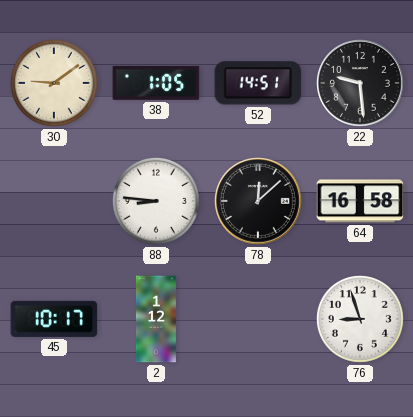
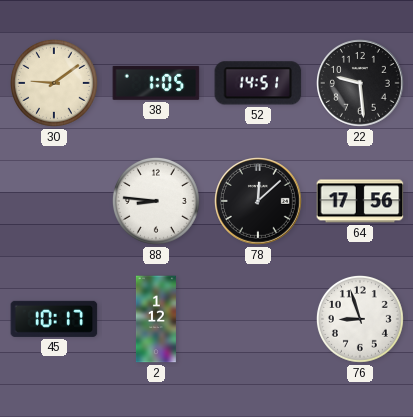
64: 16:58 -> 17:56
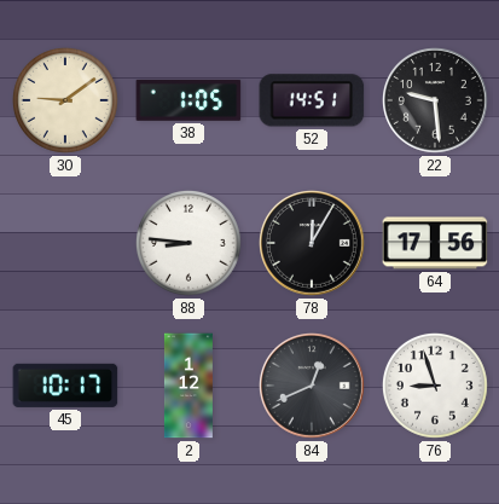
78: 12:08 -> 12:05
84: none -> 12:41
